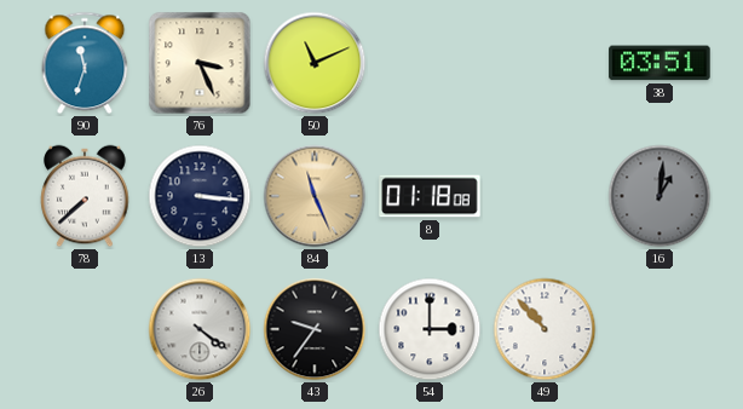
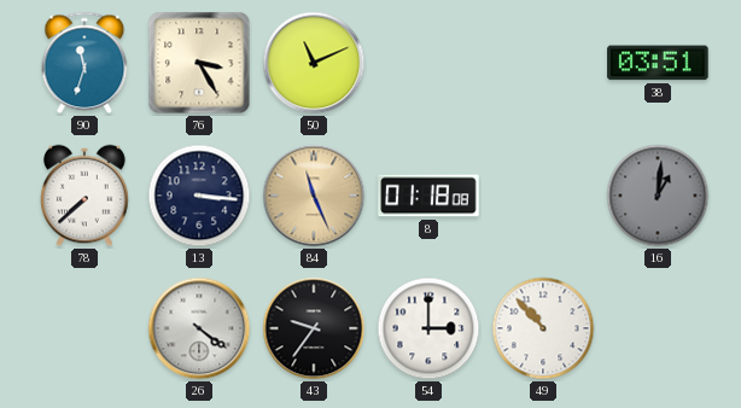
76: 3:26 -> 3:25
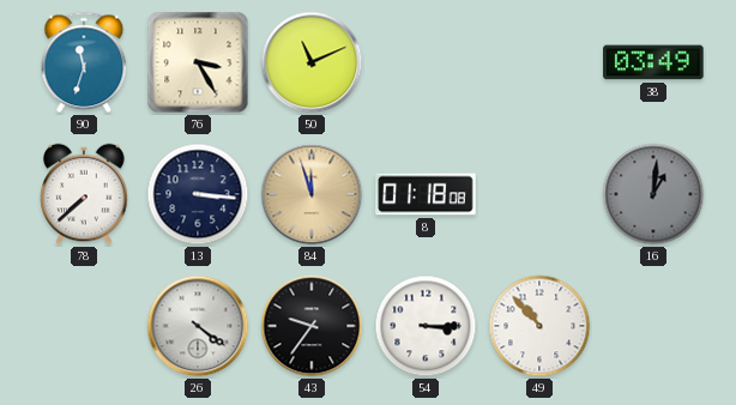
38: 03:51 -> 03:49
84: 11:26 -> 11:57
54: 3:00 -> 3:15
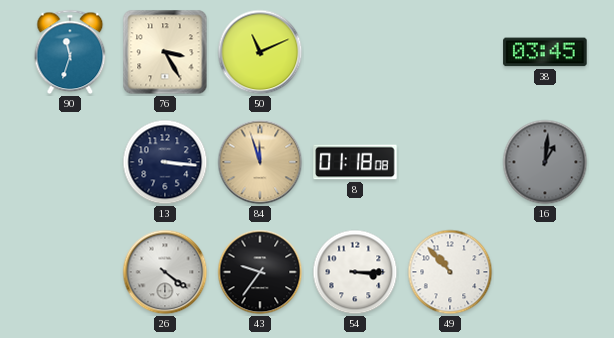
38: 03:49 -> 03:45
78: 7:38 -> none
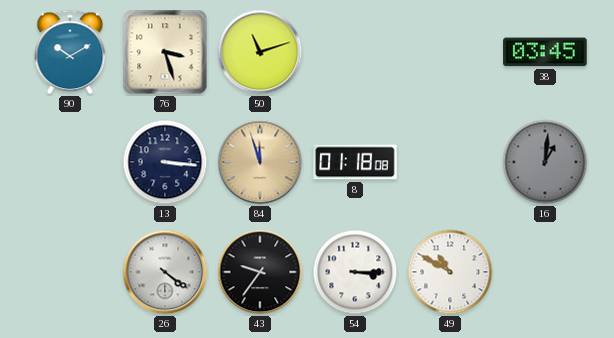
90: 11:33 -> 10:10
76: 3:25 -> 3:27
50: 11:11 -> 11:12
49: 10:53 -> 10:50
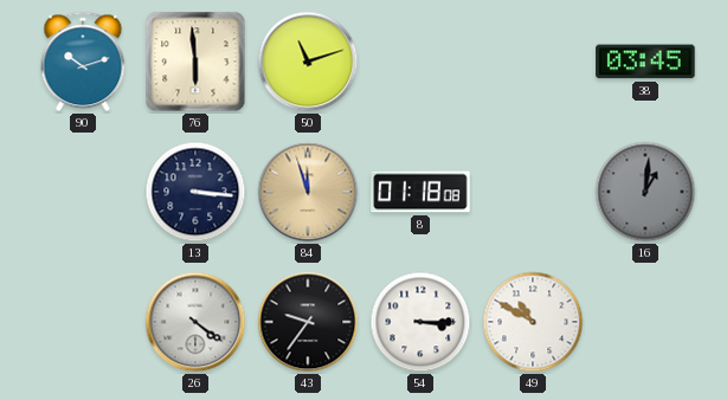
90: 10:10 -> 10:12
76: 3:27 -> 5:59
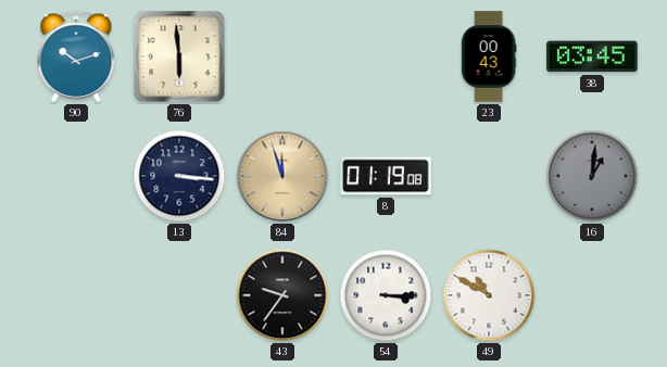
50: 11:12 -> none
23: none -> 00:43
8: 01:18 -> 01:19
26: 4:21 -> none
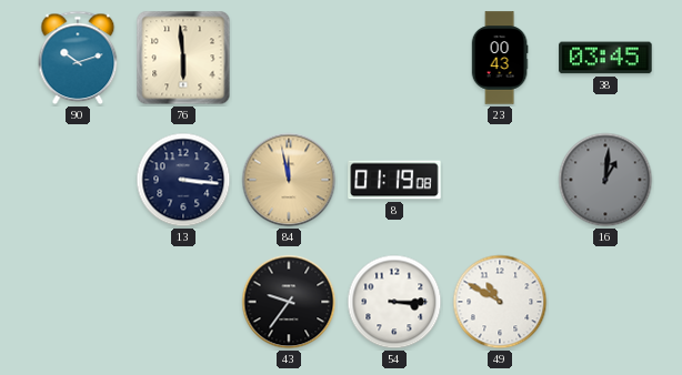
84: 11:57 -> 11:58
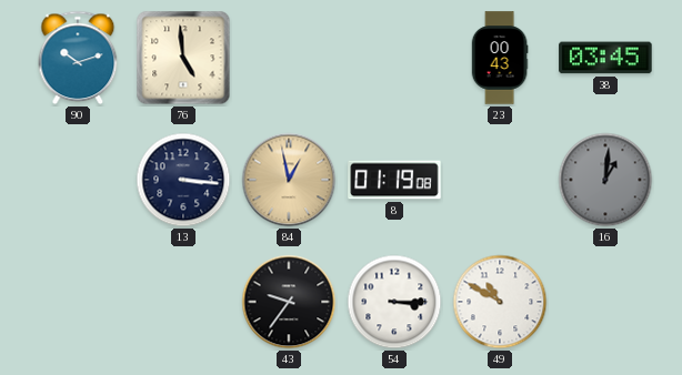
76: 5:59 -> 4:59
84: 11:58 -> 12:58
